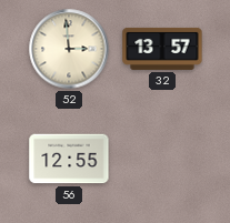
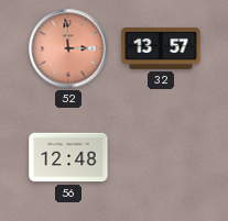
52 dial: cream -> salmon
56: 12:55 -> 12:48
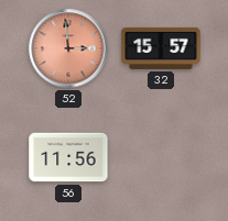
32: 13:57 -> 15:57
56: 12:48 -> 11:56
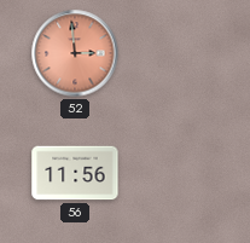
32: 15:57 -> none
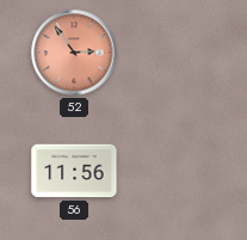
52: 2:59 -> 2:54
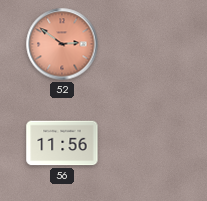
52: 2:54 -> 2:51
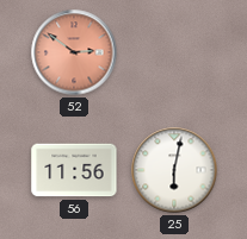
25: none -> 6:02
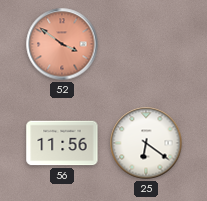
52: 2:51 -> 3:51
25: 6:02 -> 6:21
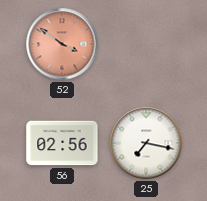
56: 11:56 -> 02:56
25: 6:21 -> 7:17
